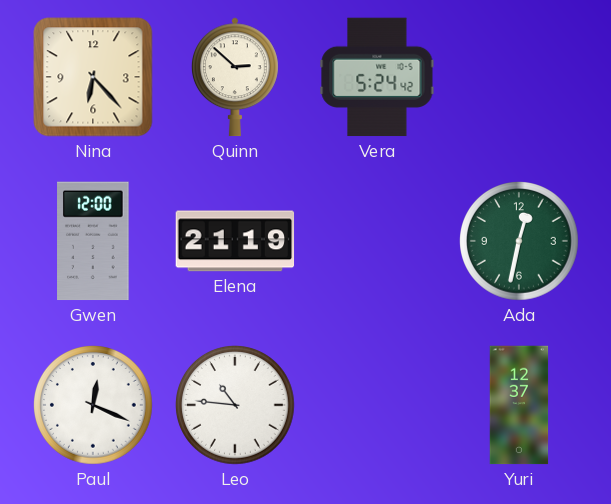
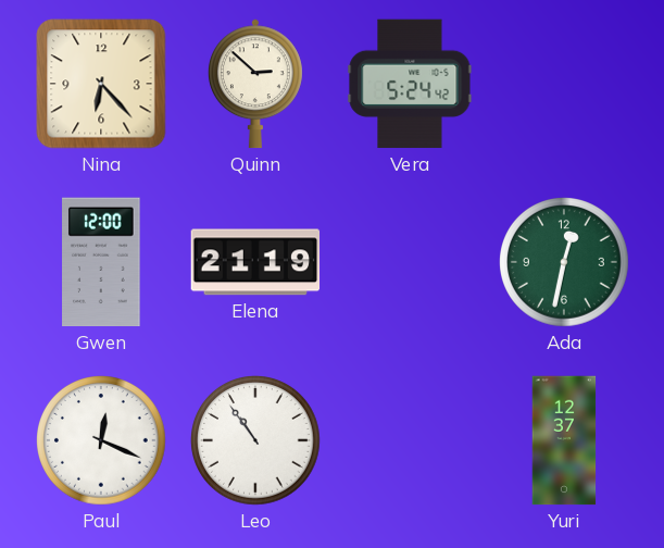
Leo: 10:46 -> 10:54
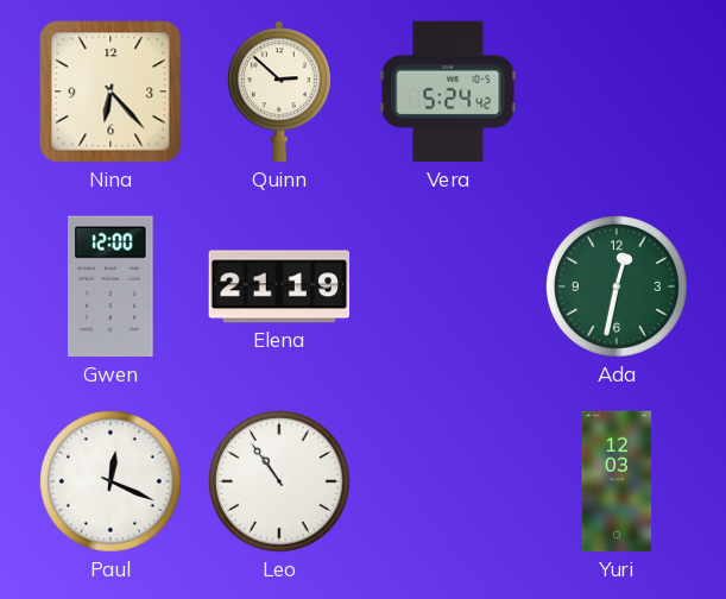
Yuri: 12:37 -> 12:03
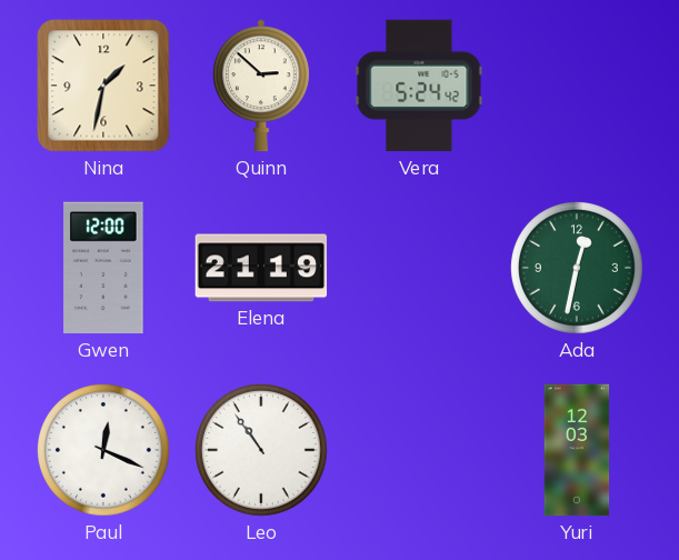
Nina: 6:23 -> 1:32
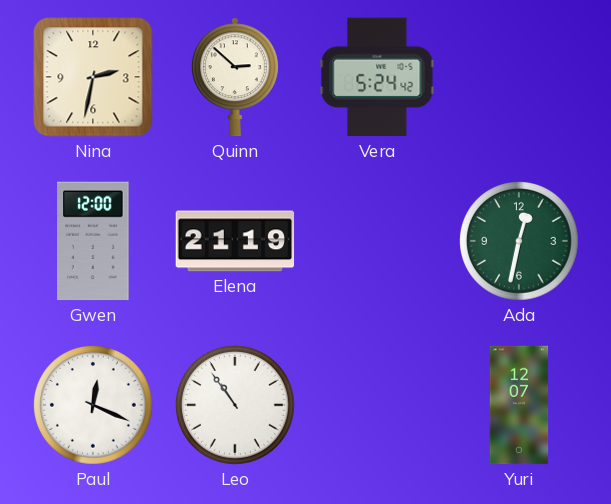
Nina: 1:32 -> 2:32
Yuri: 12:03 -> 12:07
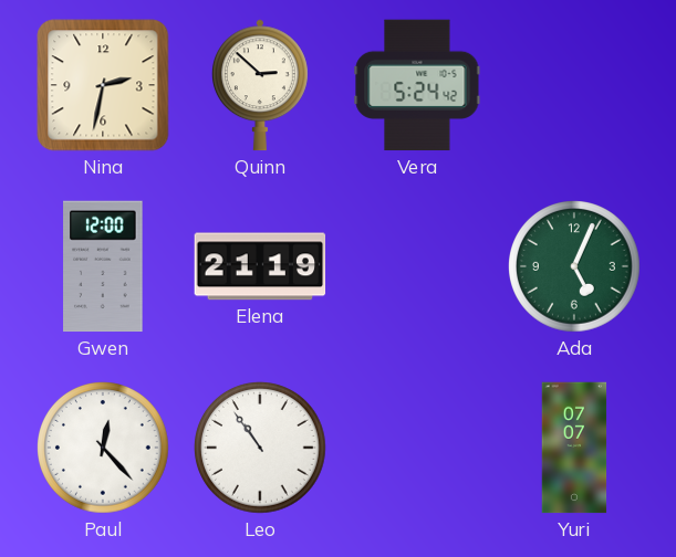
Ada: 12:32 -> 5:04
Paul: 12:19 -> 12:23
Yuri: 12:07 -> 07:07
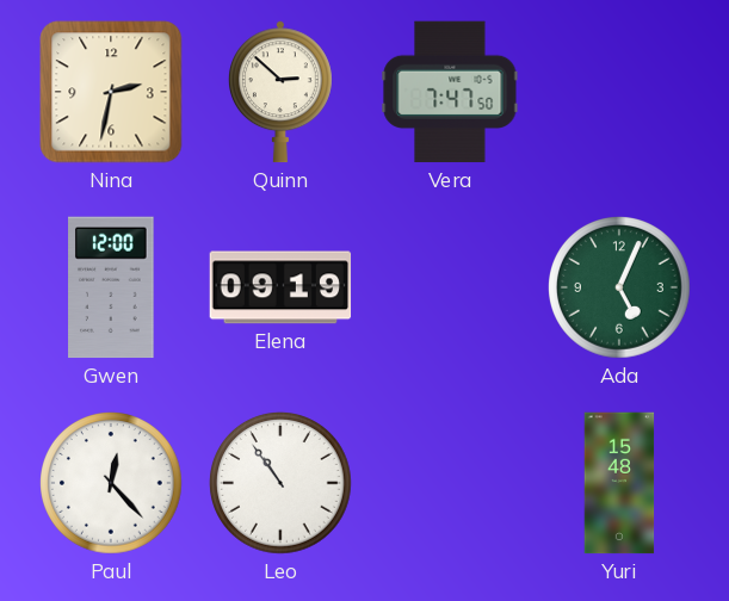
Vera: 5:24 -> 7:47
Elena: 21:19 -> 09:19
Yuri: 07:07 -> 15:48
